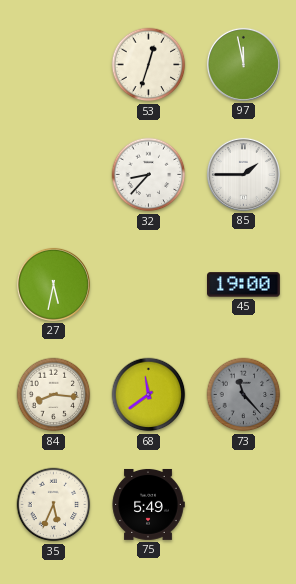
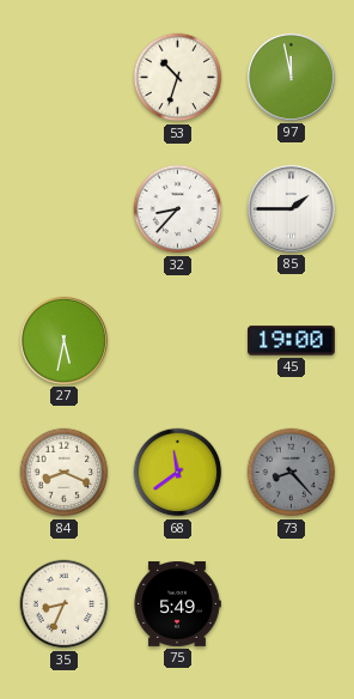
53: 12:33 -> 10:33
84: 8:16 -> 8:19
73: 11:23 -> 8:23
35: 5:34 -> 8:34
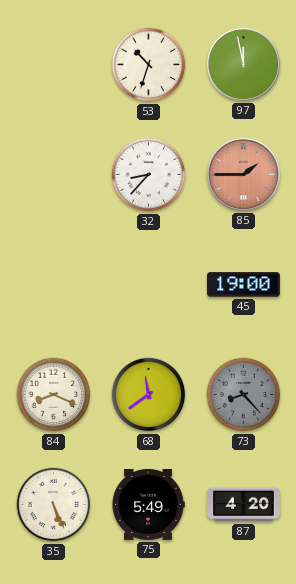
85 dial: white -> salmon
27: 5:32 -> none
35: 8:34 -> 5:26
87: none -> 4:20
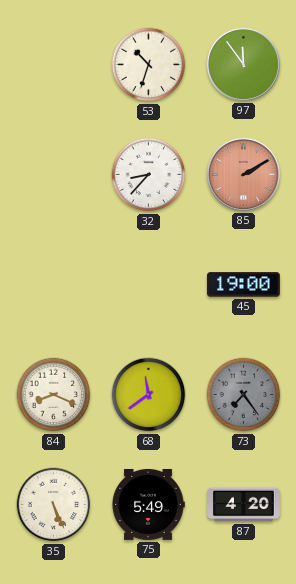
97: 11:58 -> 11:54
85: 1:45 -> 2:10
73: 8:23 -> 7:24
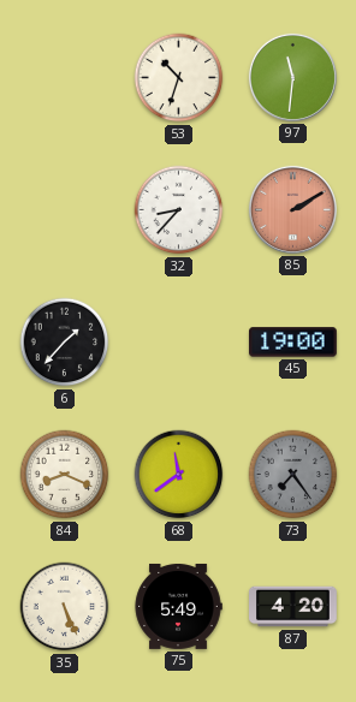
97: 11:54 -> 11:31
6: none -> 1:37
